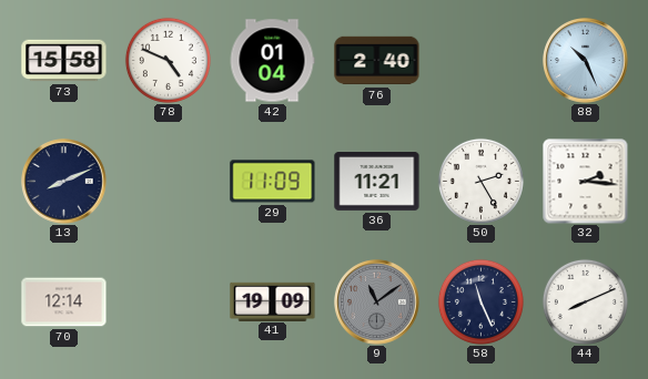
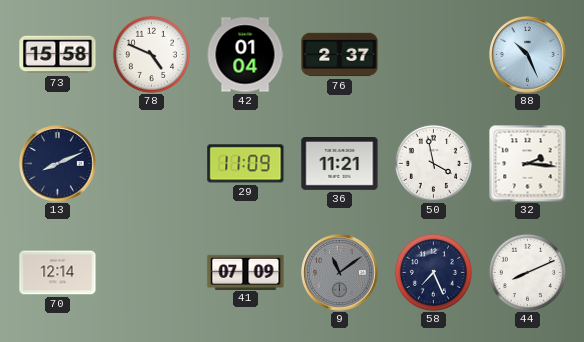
76: 2:40 -> 2:37
50: 2:25 -> 3:58
41: 19:09 -> 07:09
58: 11:26 -> 7:26
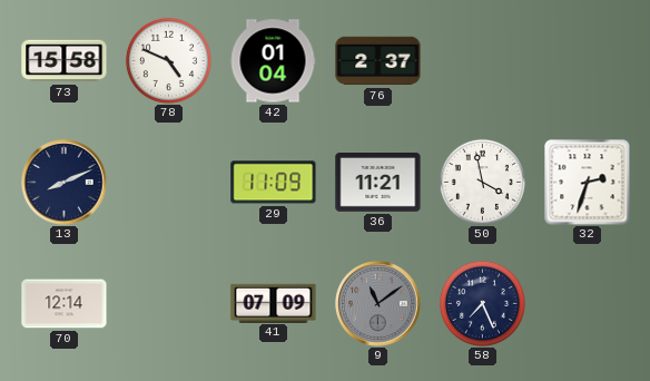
88: 10:26 -> none
32: 2:16 -> 2:33
44: 8:11 -> none
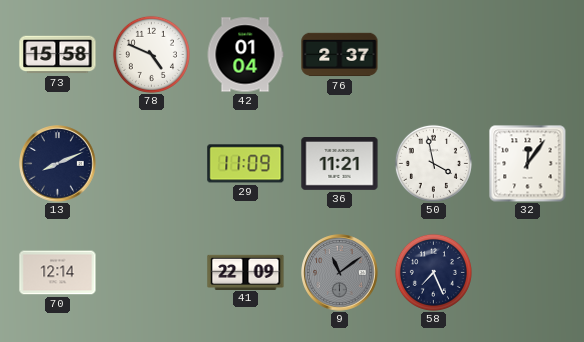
32: 2:33 -> 12:06
41: 07:09 -> 22:09
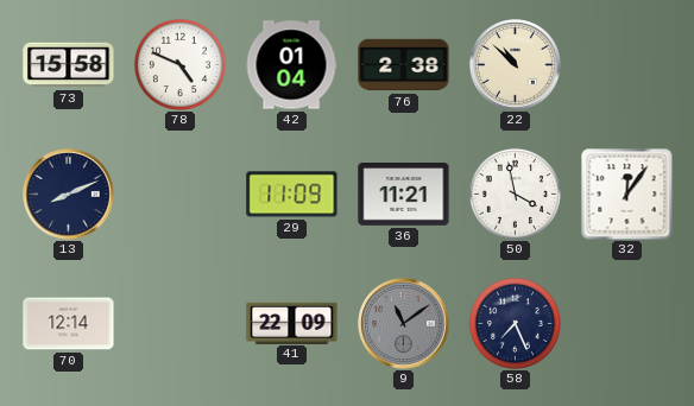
76: 2:37 -> 2:38
22: none -> 10:52
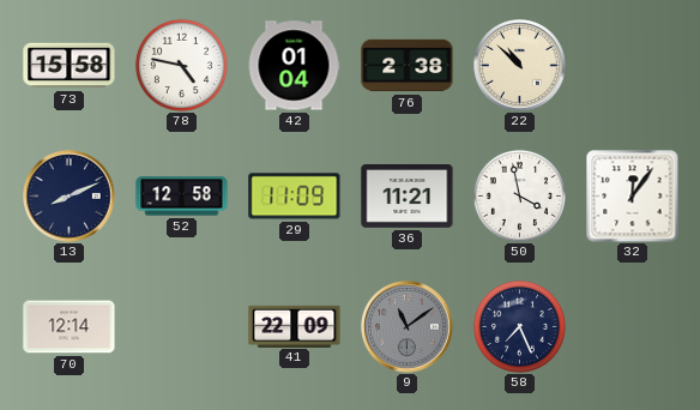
78: 4:49 -> 4:47
52: none -> 12:58
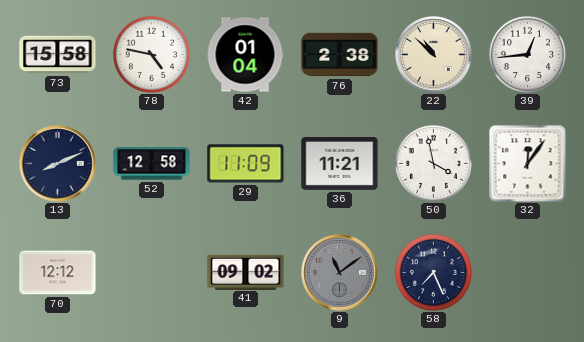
39: none -> 12:44
70: 12:14 -> 12:12
41: 22:09 -> 09:02
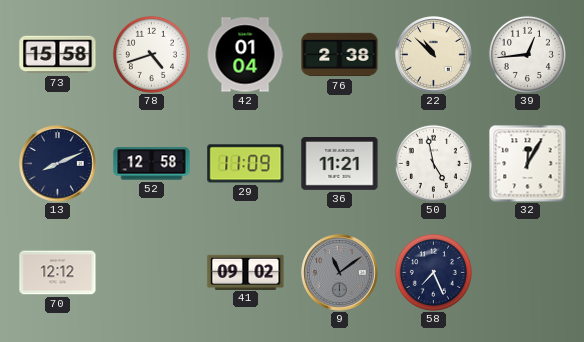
78: 4:47 -> 4:42
50: 3:58 -> 4:58
32: 12:06 -> 12:05
